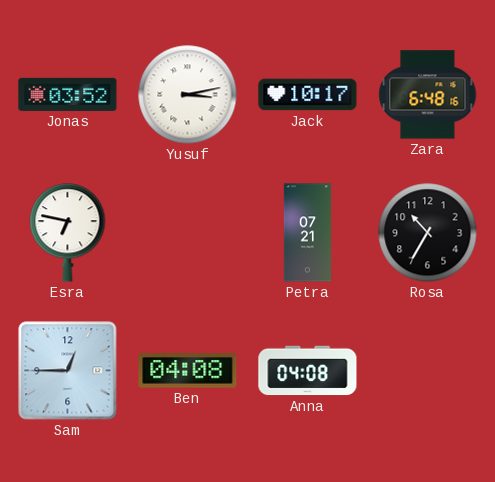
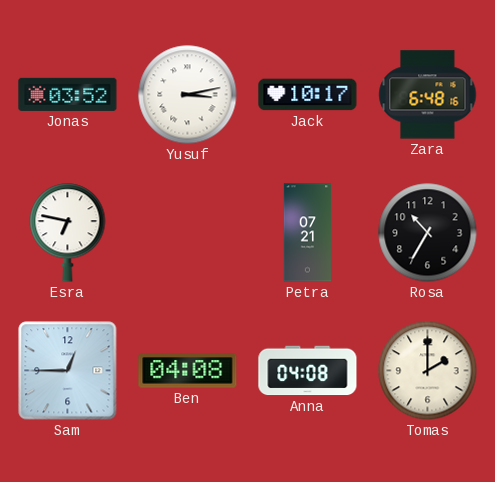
Tomas: none -> 2:00
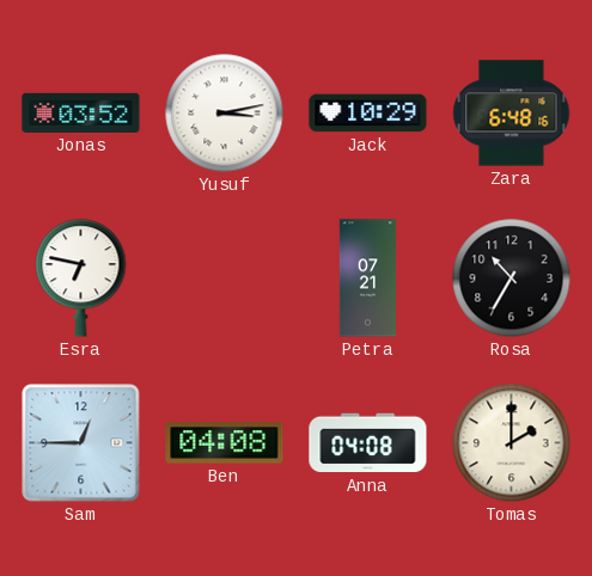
Jack: 10:17 -> 10:29
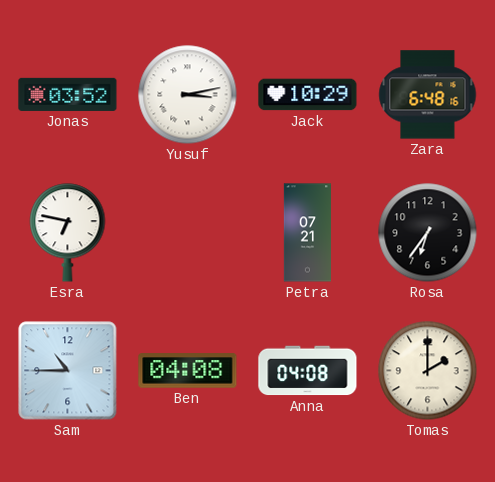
Rosa: 10:35 -> 6:36
Sam: 12:45 -> 10:45
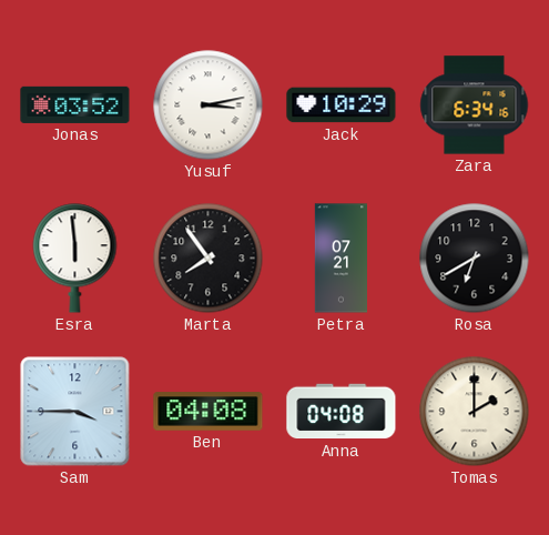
Zara: 6:48 -> 6:34
Esra: 6:47 -> 5:59
Marta: none -> 7:54
Rosa: 6:36 -> 6:40
Sam: 10:45 -> 3:45
